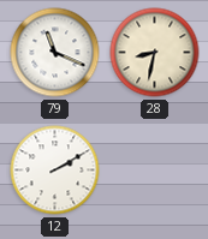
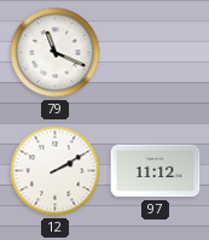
28: 8:32 -> none
97: none -> 11:12
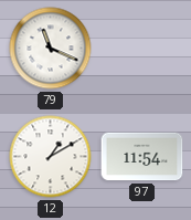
12: 2:10 -> 1:10
97: 11:12 -> 11:54
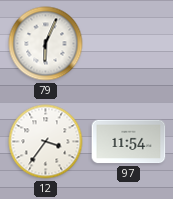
79: 11:19 -> 6:04
12: 1:10 -> 3:36
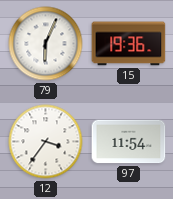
15: none -> 19:36
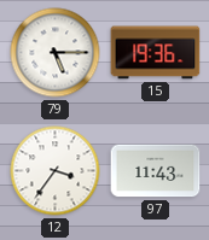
79: 6:04 -> 5:15
97: 11:54 -> 11:43
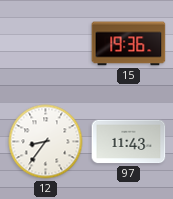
79: 5:15 -> none
12: 3:36 -> 8:36
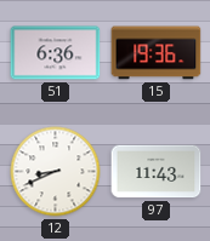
51: none -> 6:36
12: 8:36 -> 8:41
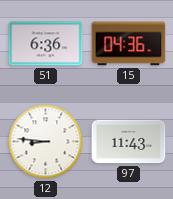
15: 19:36 -> 04:36
12: 8:41 -> 8:46
